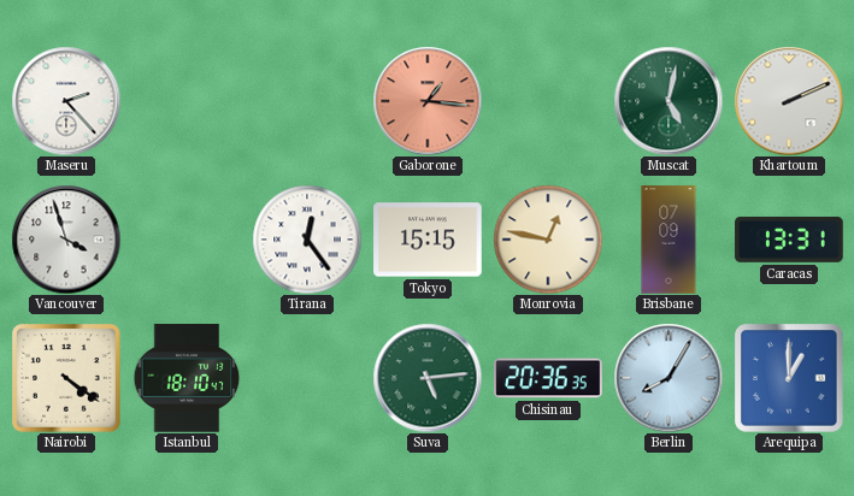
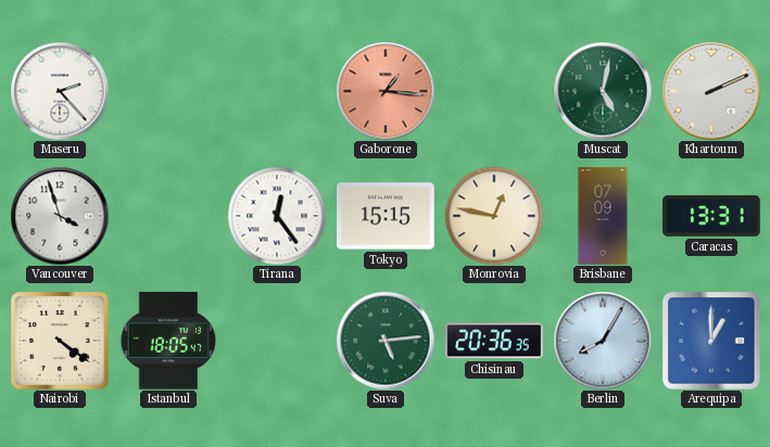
Istanbul: 18:10 -> 18:05
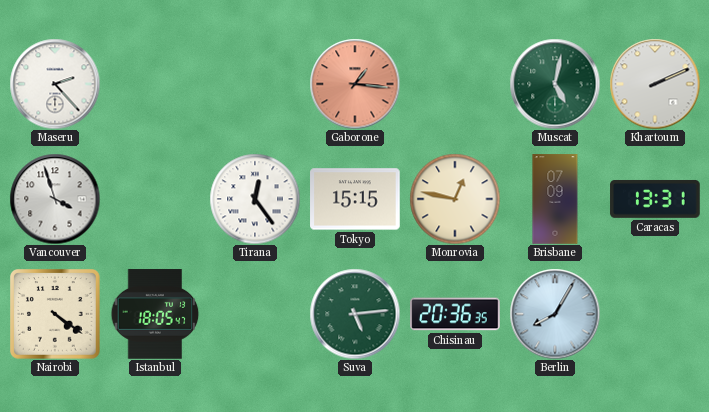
Arequipa: 1:00 -> none
